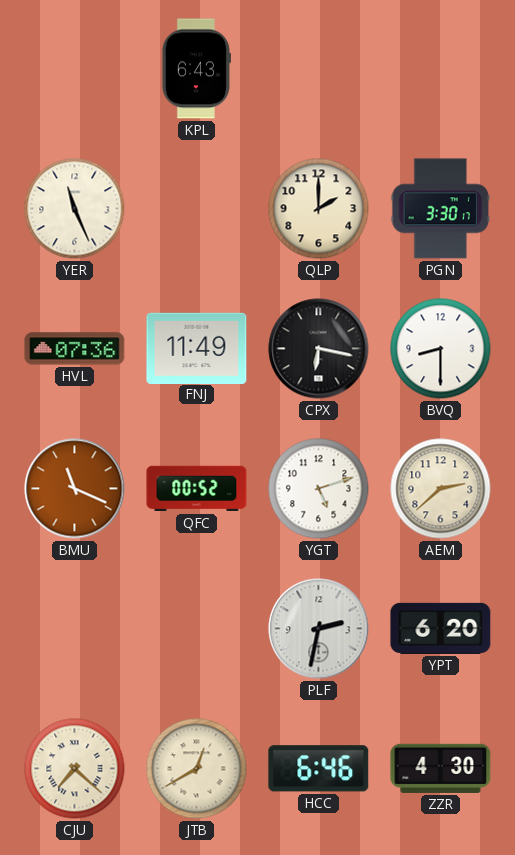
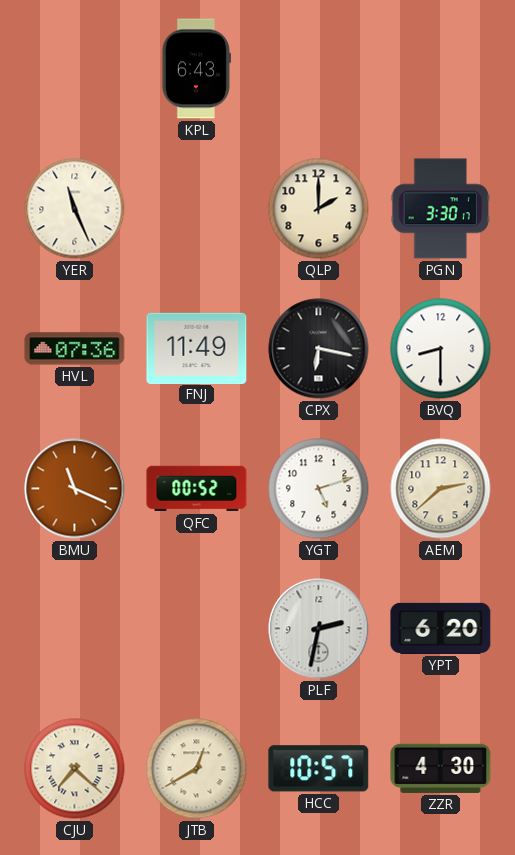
HCC: 6:46 -> 10:57
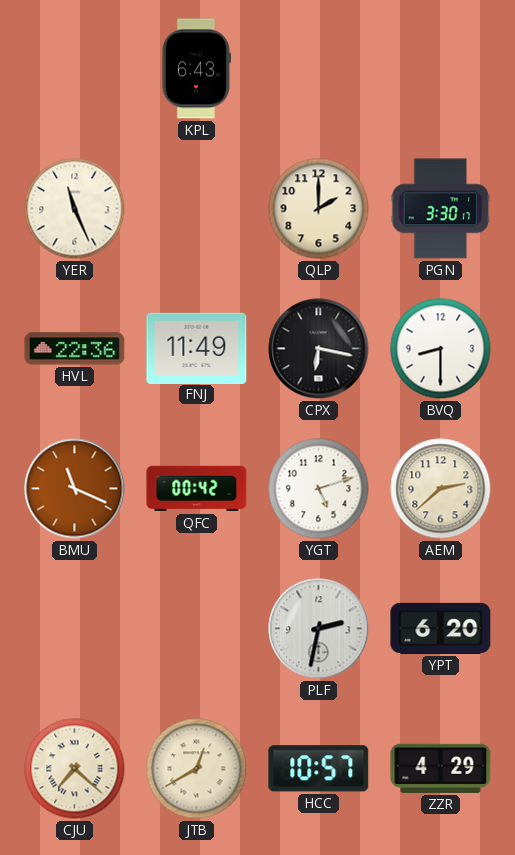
HVL: 07:36 -> 22:36
QFC: 00:52 -> 00:42
ZZR: 4:30 -> 4:29
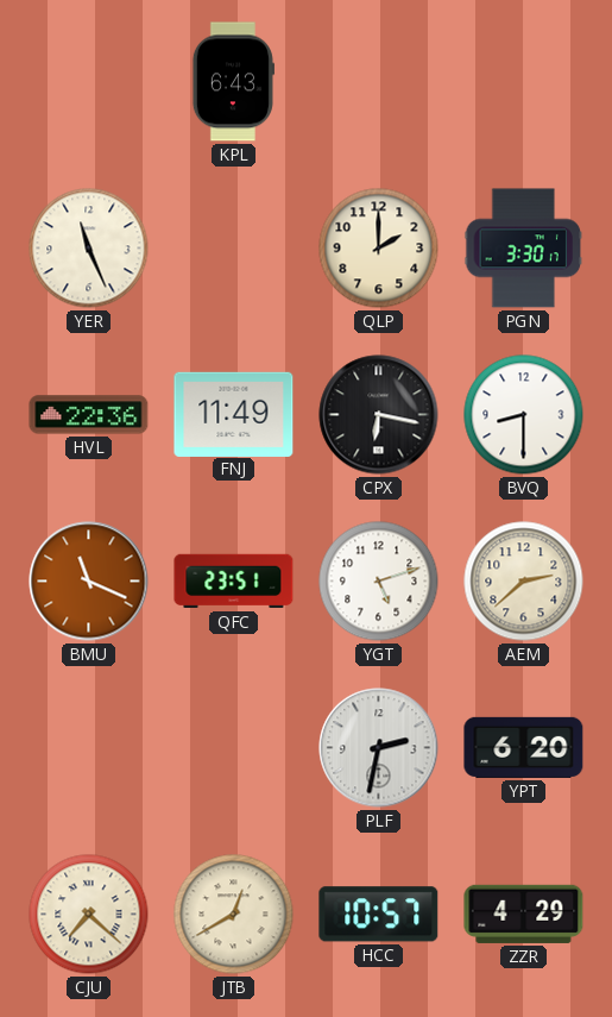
QFC: 00:42 -> 23:51
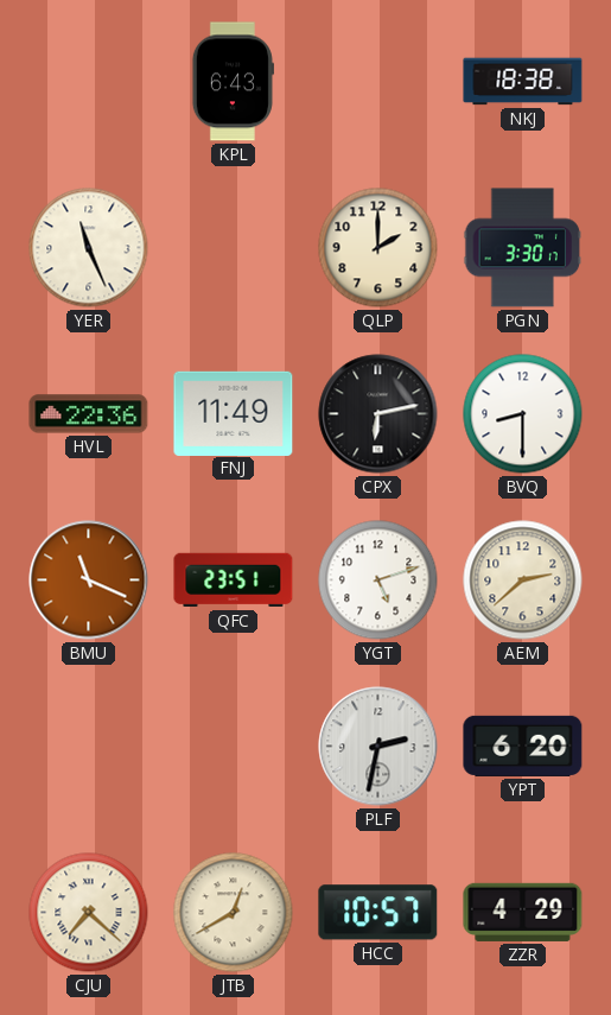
NKJ: none -> 18:38
CPX: 6:17 -> 6:13
